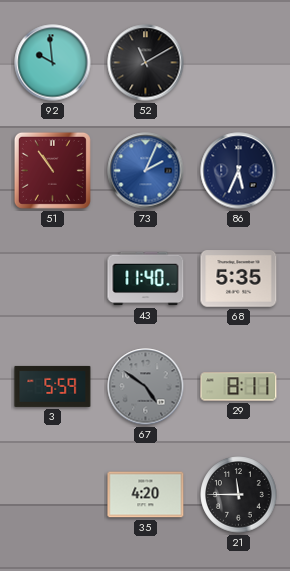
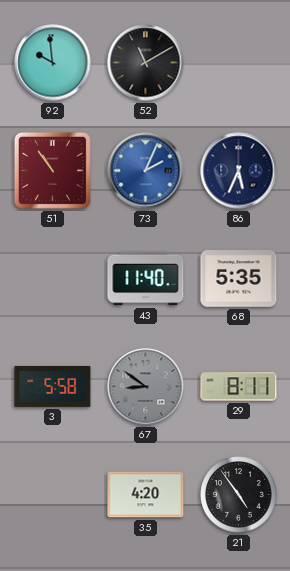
3: 5:59 -> 5:58
67: 4:51 -> 8:51
21: 11:45 -> 4:54
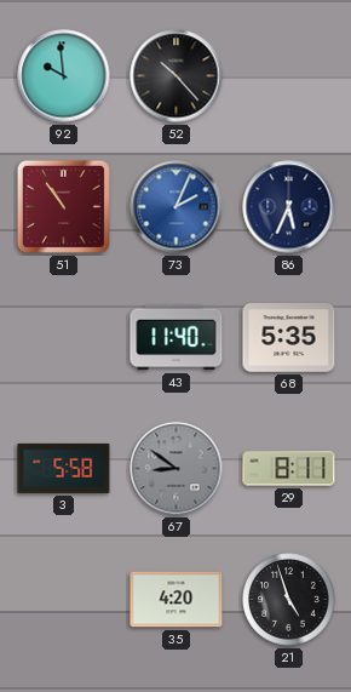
52: 11:10 -> 10:23
21: 4:54 -> 4:57
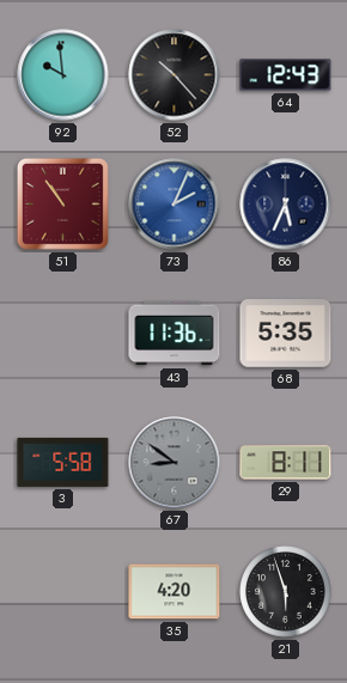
64: none -> 12:43
43: 11:40 -> 11:36
21: 4:57 -> 5:57
